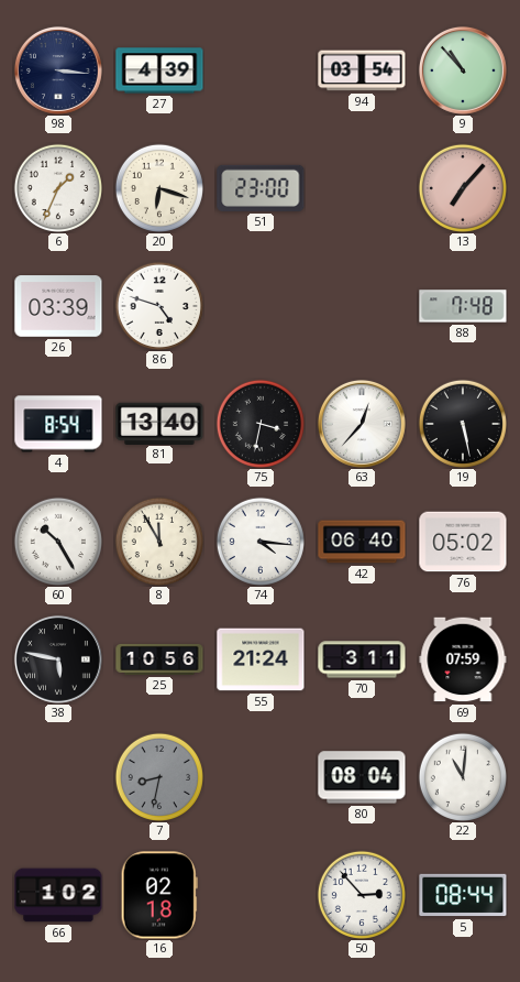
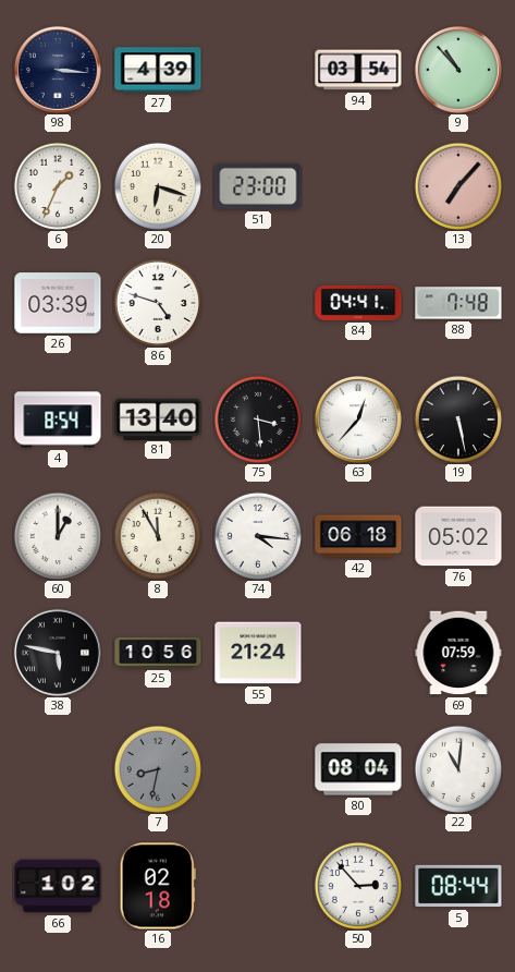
84: none -> 04:41
75: 3:32 -> 3:29
60: 10:25 -> 1:00
42: 06:40 -> 06:18
70: 3:11 -> none
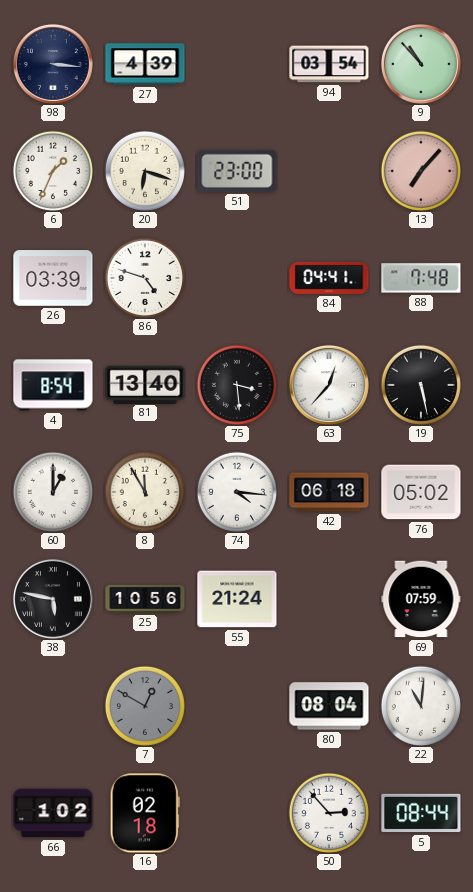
7: 8:32 -> 12:50
